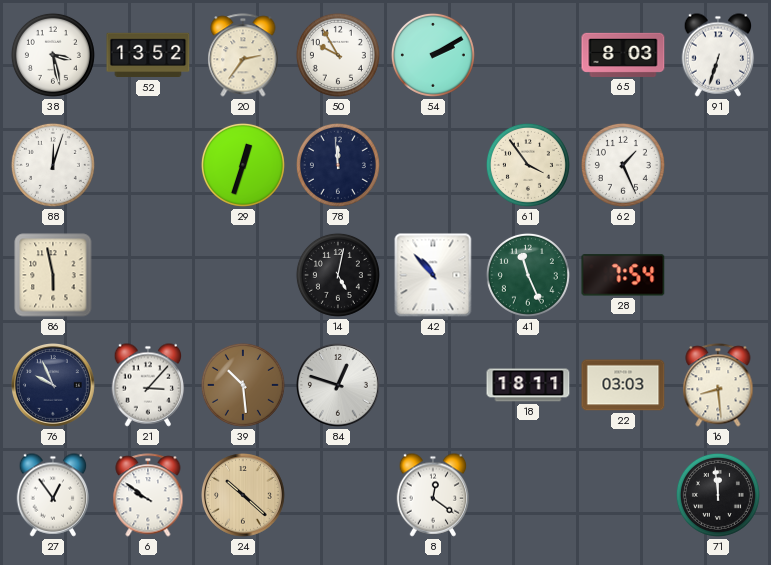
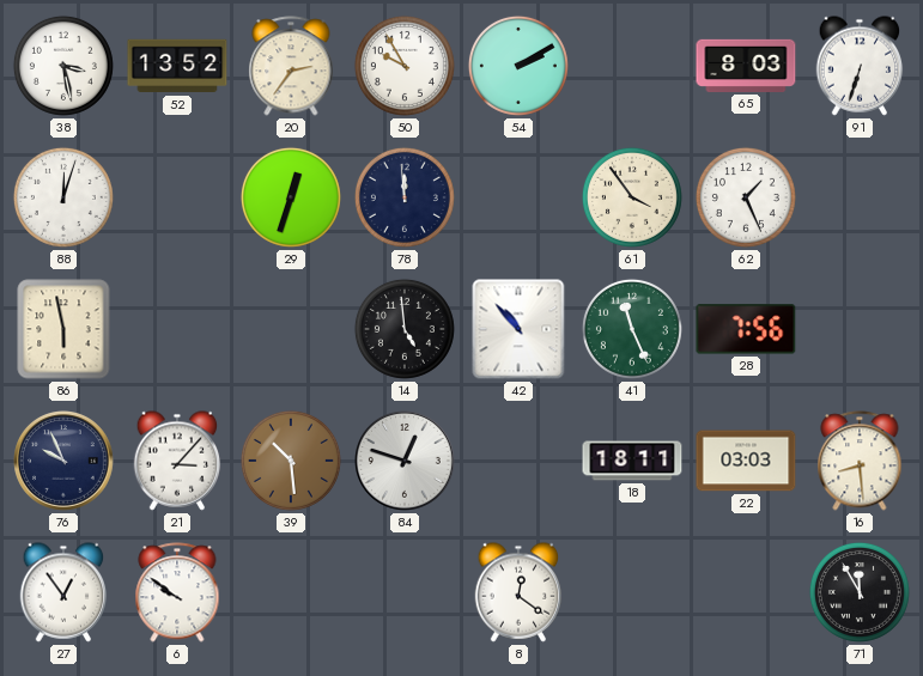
14: 5:02 -> 4:59
28: 7:54 -> 7:56
24: 10:22 -> none
71: 11:59 -> 11:55
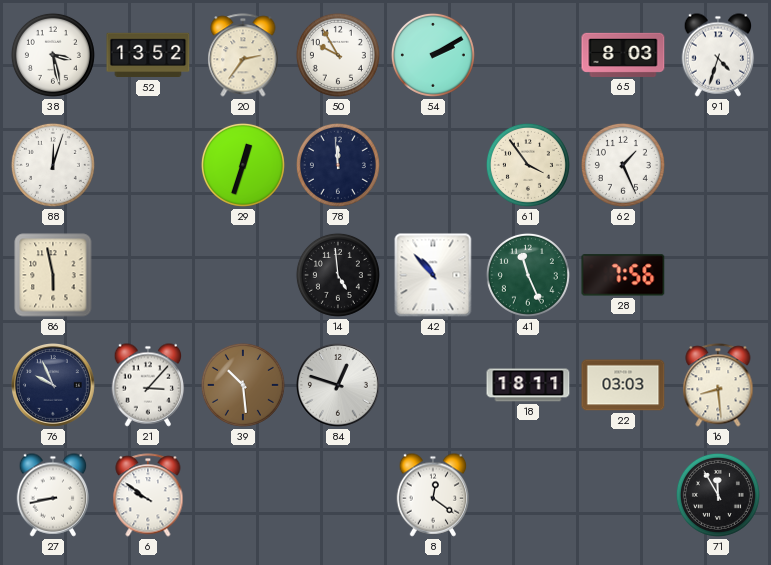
91: 6:33 -> 4:33
27: 12:54 -> 8:43
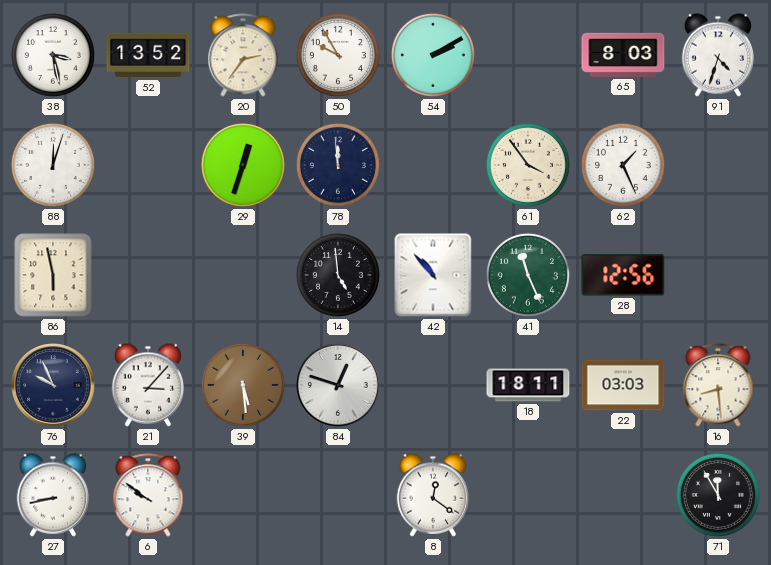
28: 7:56 -> 12:56
39: 10:29 -> 5:29
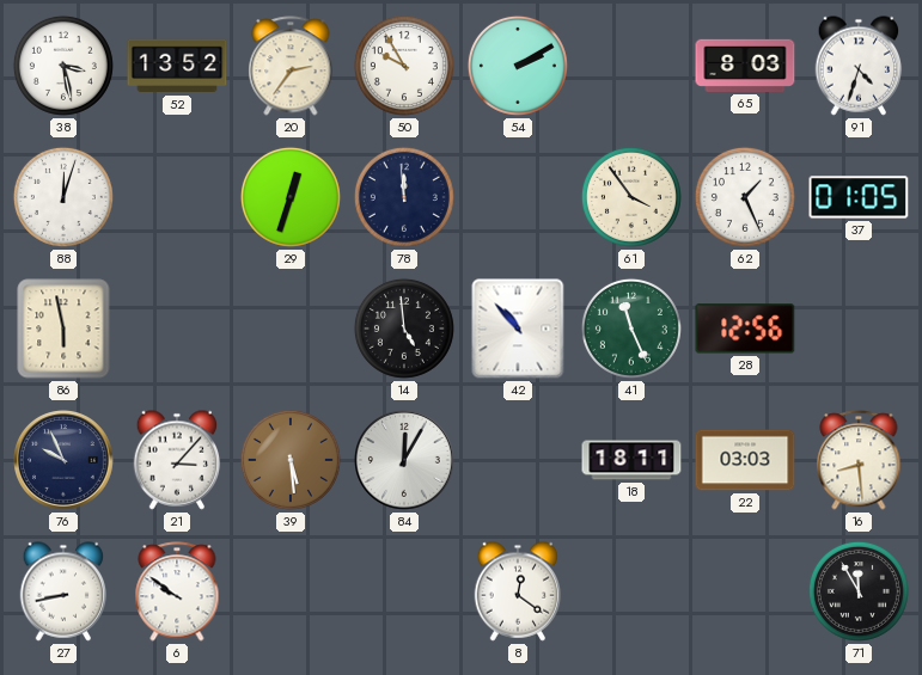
37: none -> 01:05
84: 12:48 -> 12:05
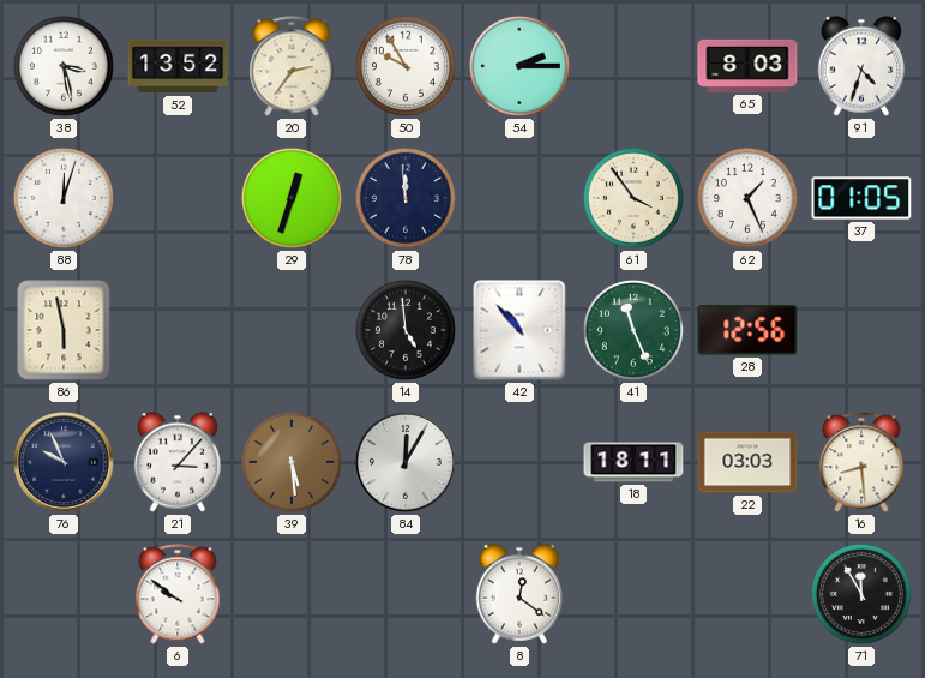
54: 2:10 -> 2:15
27: 8:43 -> none
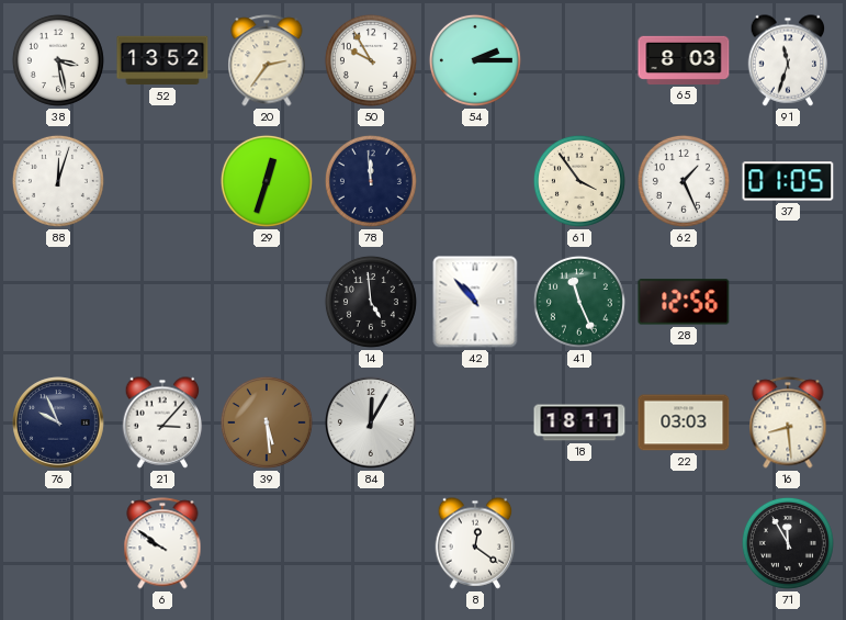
91: 4:33 -> 11:33
86: 5:58 -> none
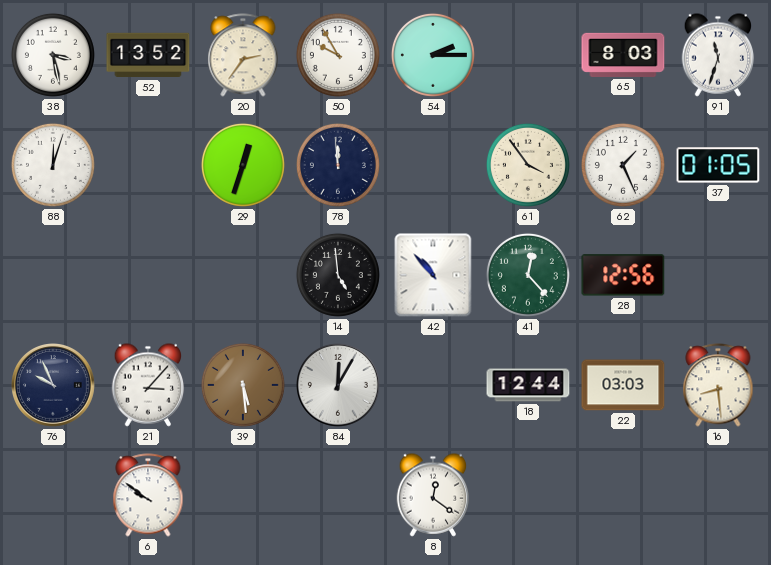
41: 11:26 -> 12:23
18: 18:11 -> 12:44
71: 11:55 -> none
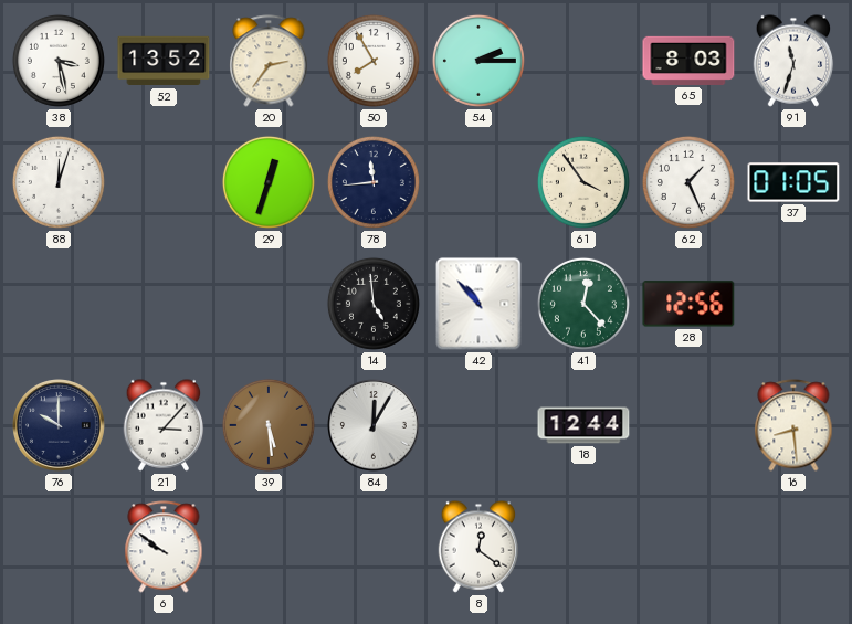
50: 9:55 -> 7:55
78: 11:59 -> 11:44
76: 9:56 -> 10:00
22: 03:03 -> none
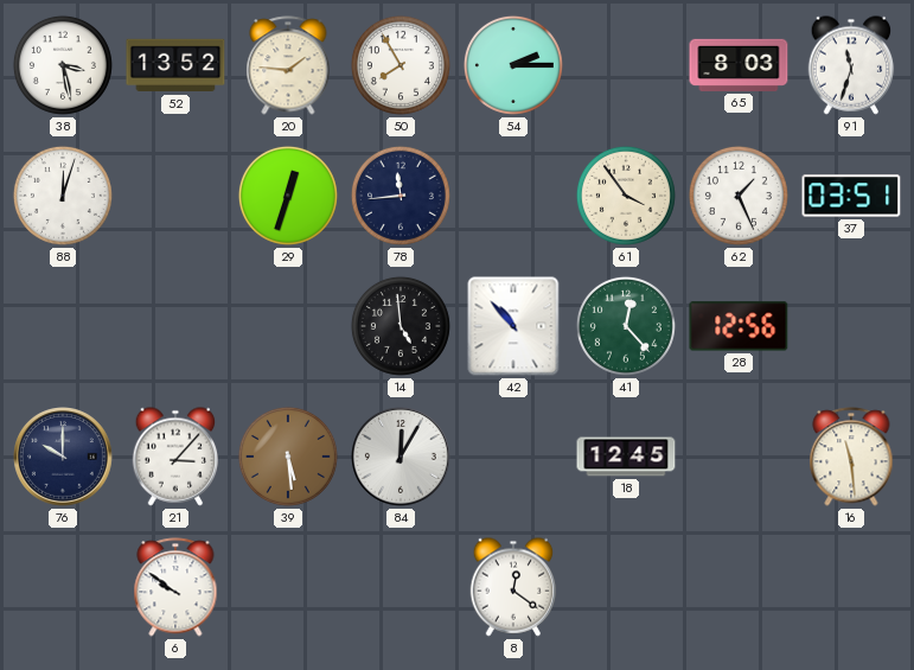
20: 2:36 -> 1:46
37: 01:05 -> 03:51
18: 12:44 -> 12:45
16: 8:29 -> 11:29
